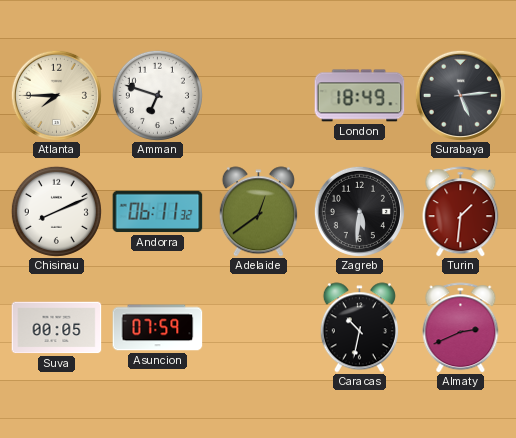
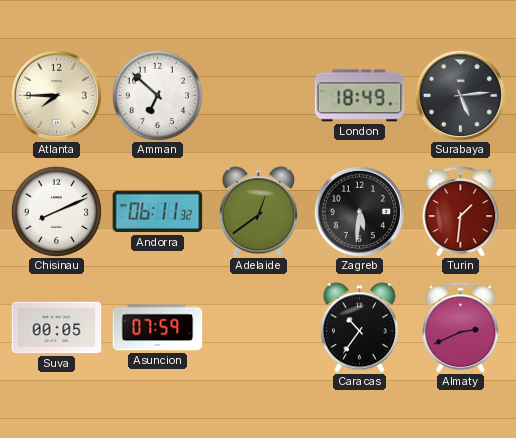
Amman: 6:48 -> 6:52
Caracas: 10:32 -> 10:36
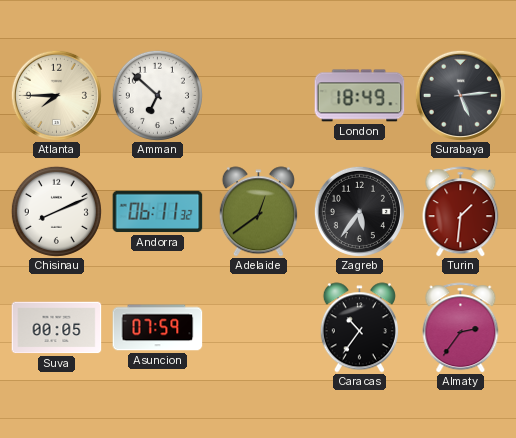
Zagreb: 5:31 -> 5:36
Almaty: 2:41 -> 2:36
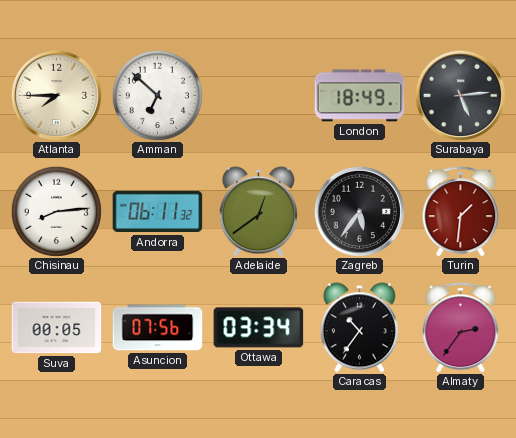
Chisinau: 8:11 -> 8:14
Asuncion: 07:59 -> 07:56
Ottawa: none -> 03:34
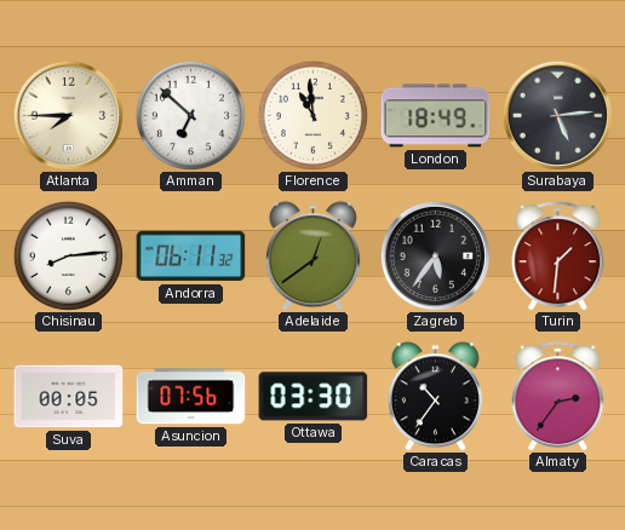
Florence: none -> 10:59
Ottawa: 03:34 -> 03:30
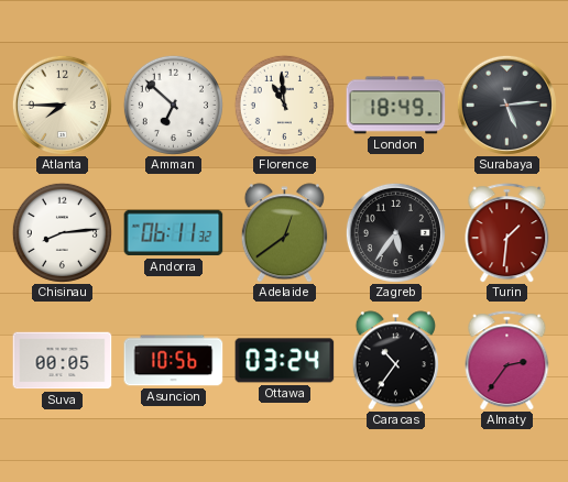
Asuncion: 07:56 -> 10:56
Ottawa: 03:30 -> 03:24
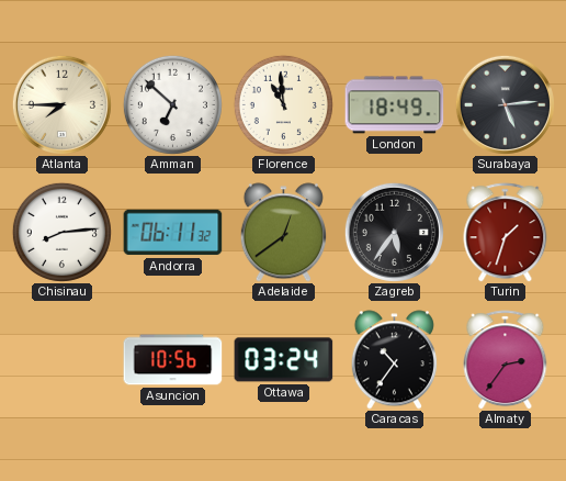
Turin: 1:31 -> 1:33
Suva: 00:05 -> none
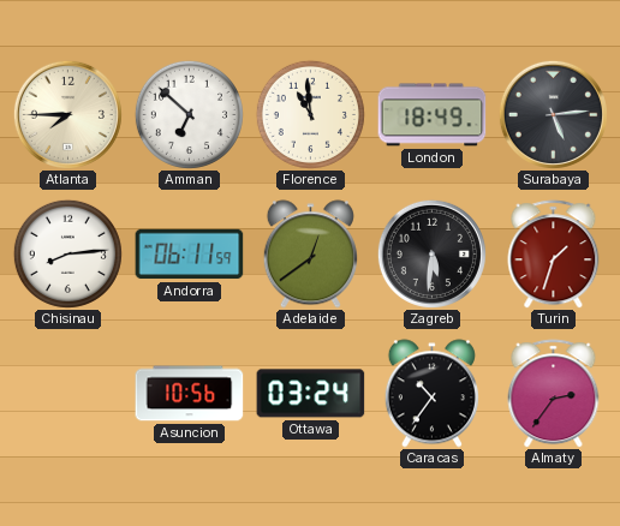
Andorra: 06:11:32 -> 06:11:59
Zagreb: 5:36 -> 5:31
